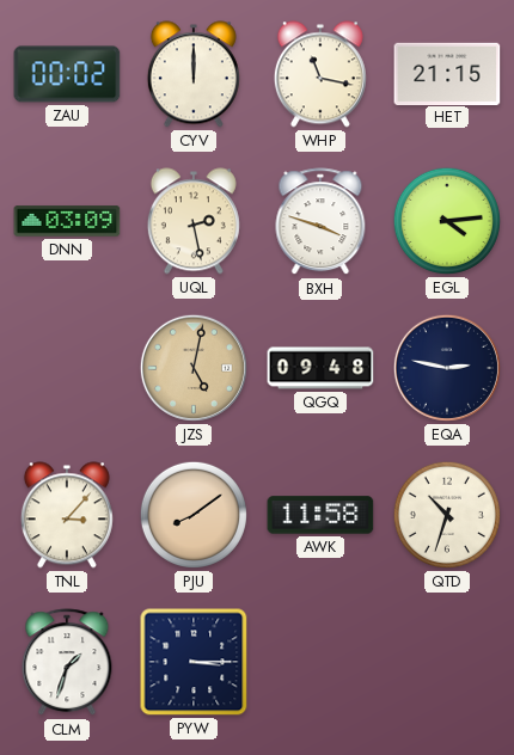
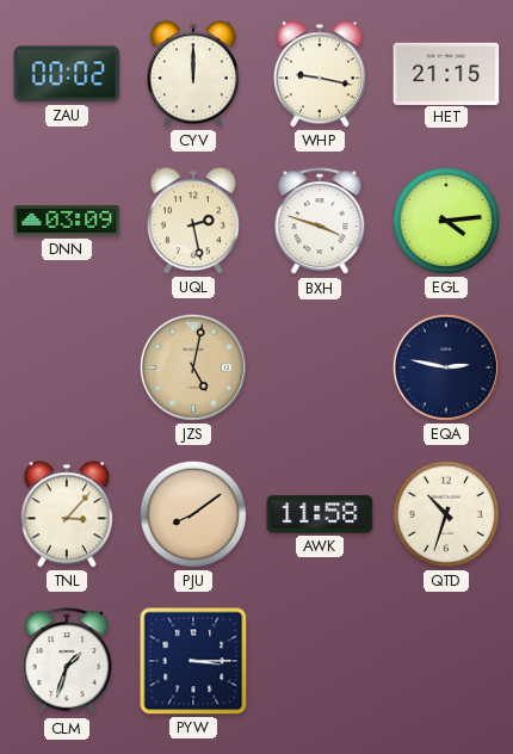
WHP: 11:17 -> 9:17
QGQ: 09:48 -> none
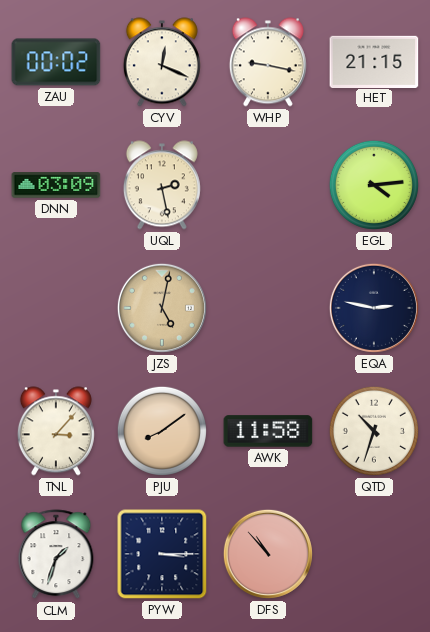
CYV: 12:00 -> 12:19
BXH: 3:48 -> none
DFS: none -> 10:53
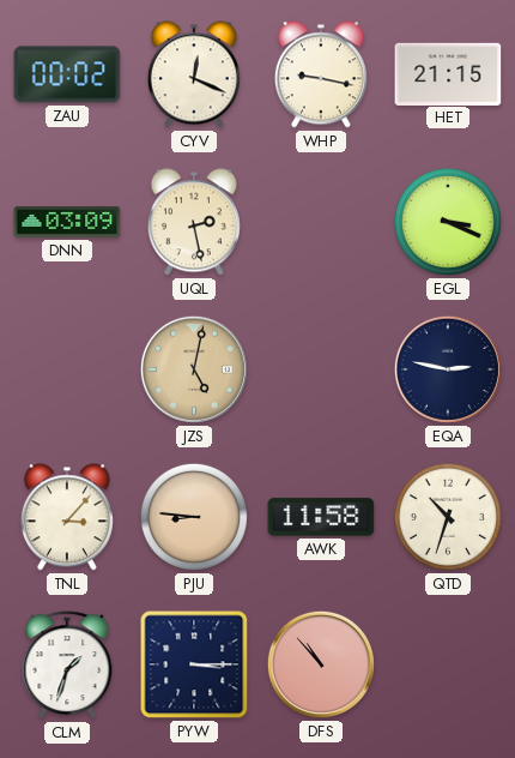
EGL: 4:14 -> 3:19
PJU: 8:09 -> 8:46
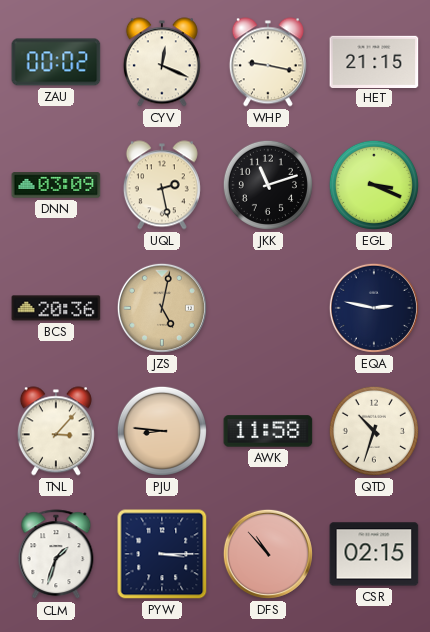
JKK: none -> 11:12
BCS: none -> 20:36
CSR: none -> 02:15
